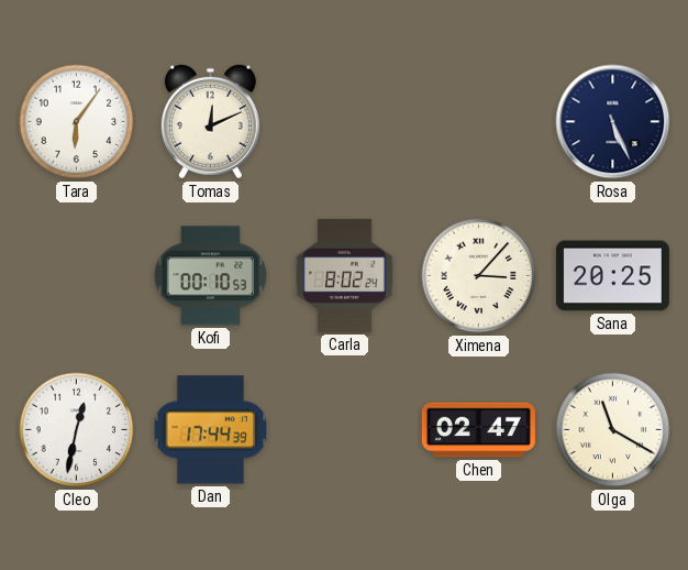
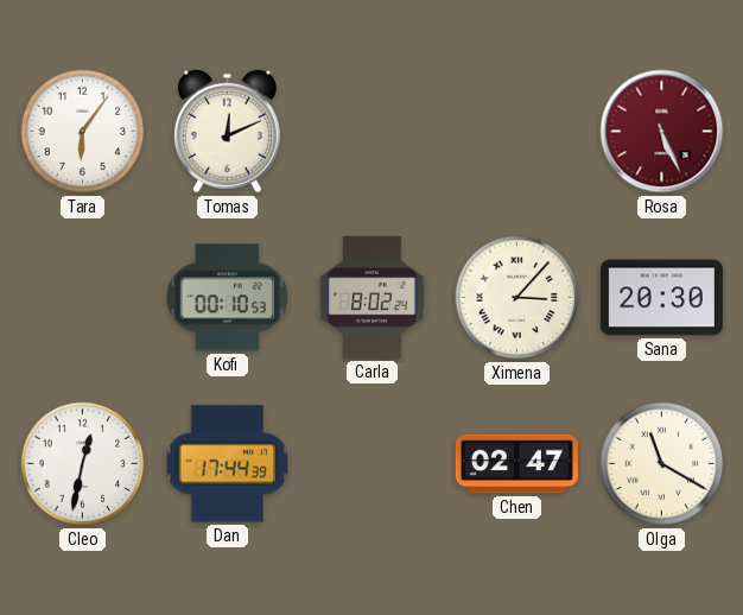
Rosa dial: navy -> burgundy
Sana: 20:25 -> 20:30
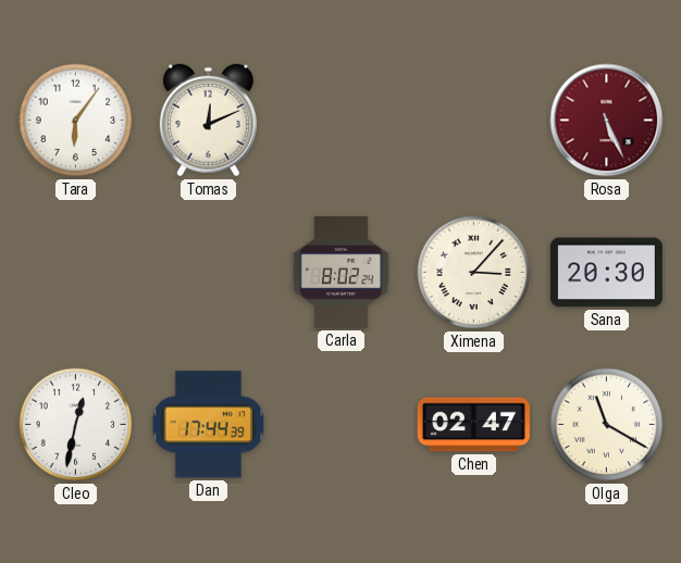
Kofi: 00:10 -> none
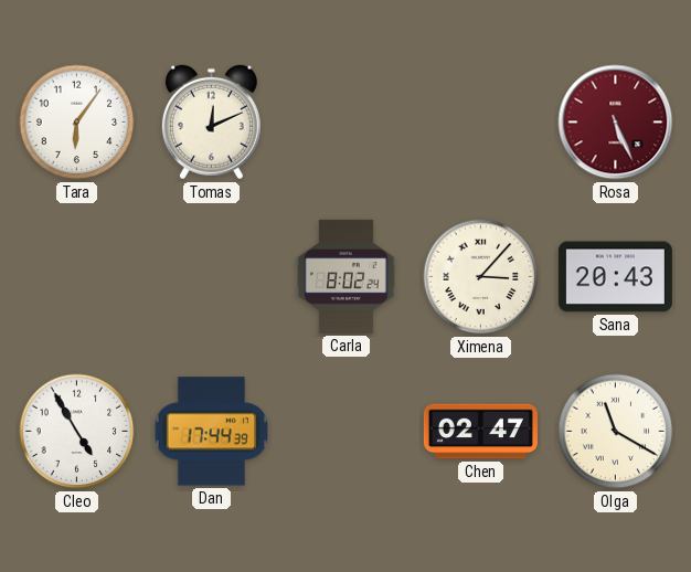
Sana: 20:30 -> 20:43
Cleo: 12:32 -> 4:55
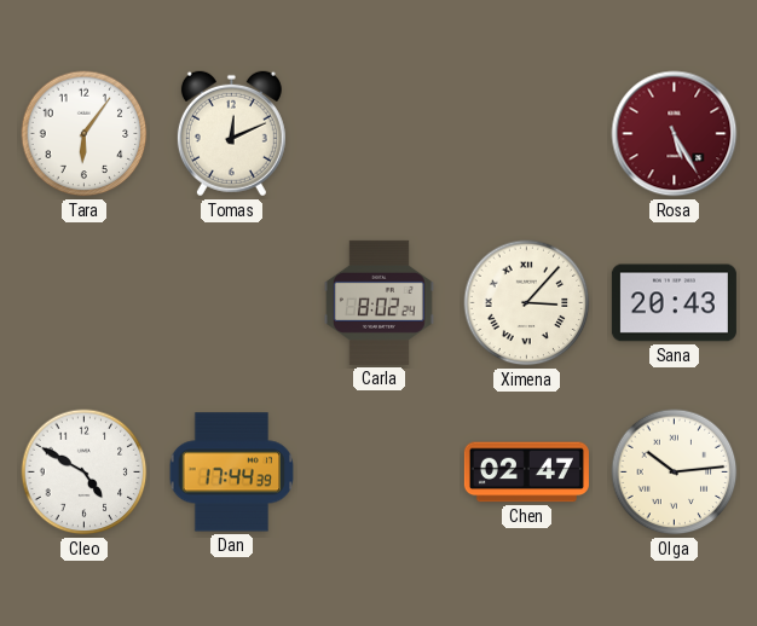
Rosa: 5:26 -> 5:25
Cleo: 4:55 -> 4:50
Olga: 11:20 -> 10:14
